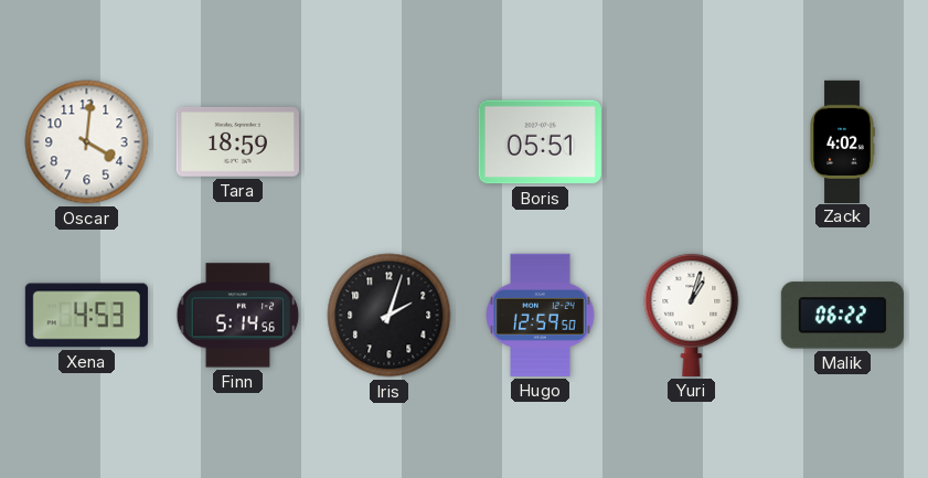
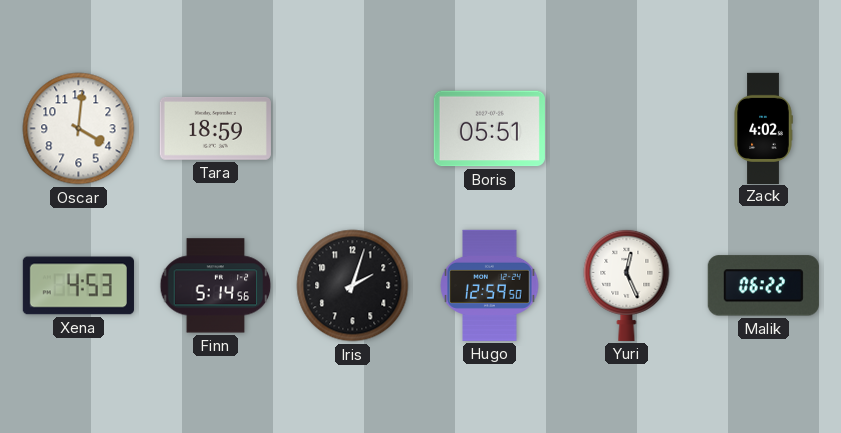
Yuri: 1:03 -> 12:26
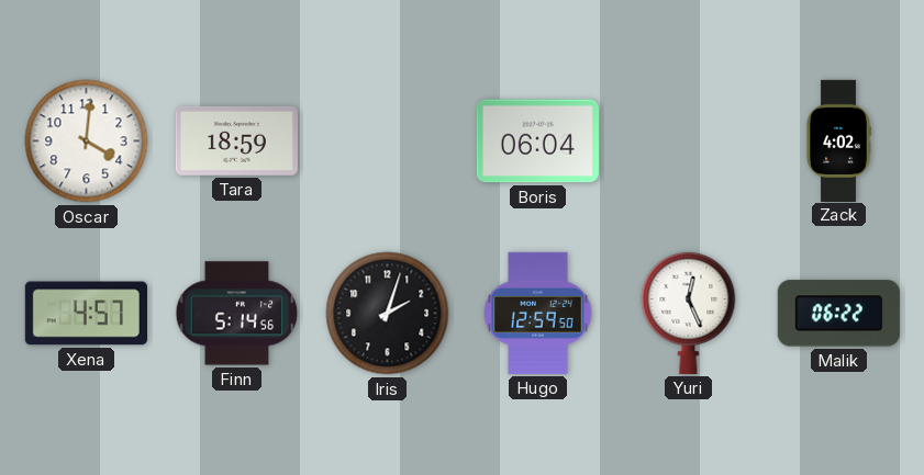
Boris: 05:51 -> 06:04
Xena: 4:53 -> 4:57
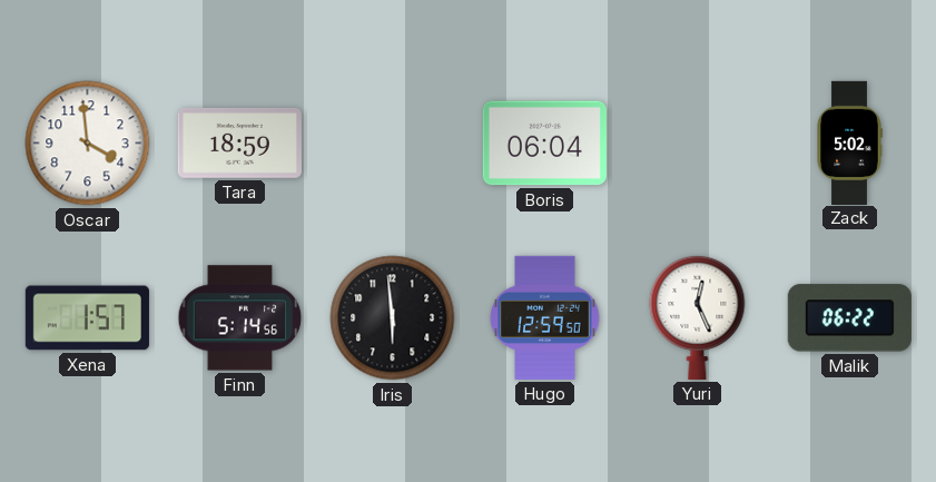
Oscar: 4:01 -> 3:59
Zack: 4:02 -> 5:02
Xena: 4:57 -> 1:57
Iris: 2:03 -> 5:59
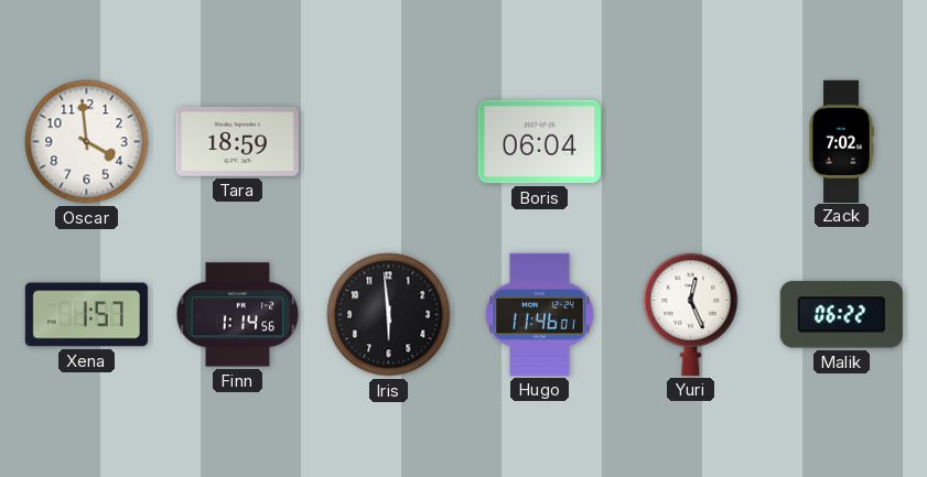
Zack: 5:02 -> 7:02
Finn: 5:14 -> 1:14
Hugo: 12:59 -> 11:46
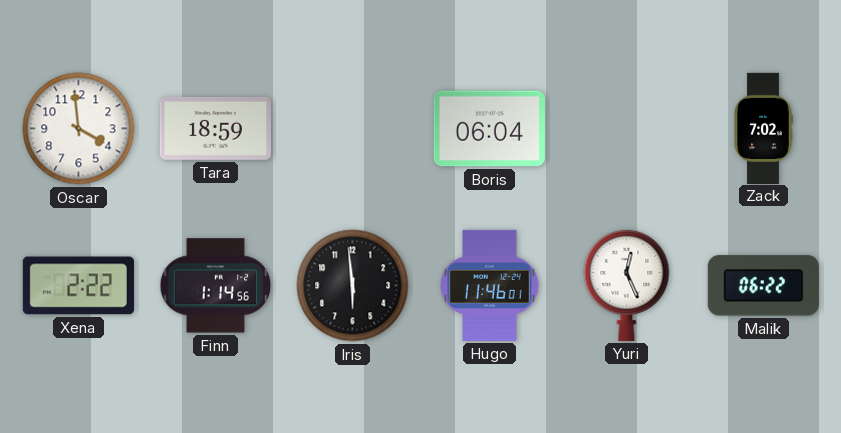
Xena: 1:57 -> 2:22
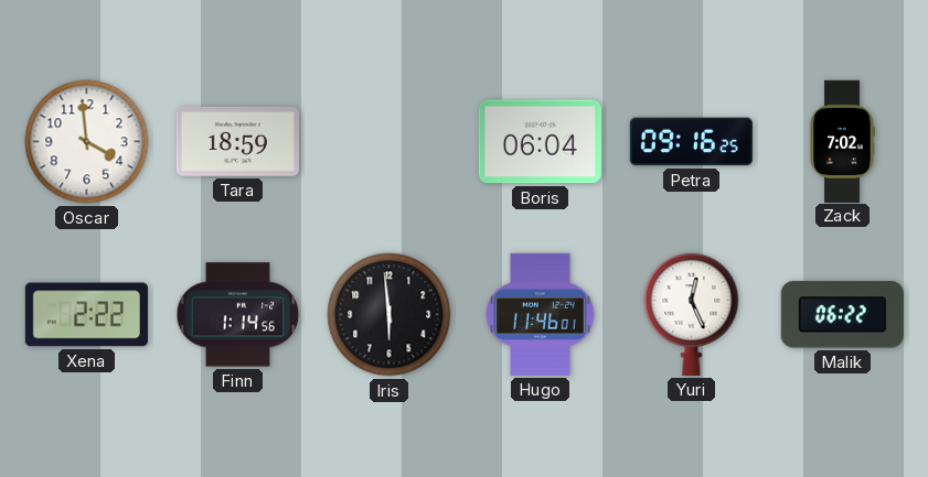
Petra: none -> 09:16
